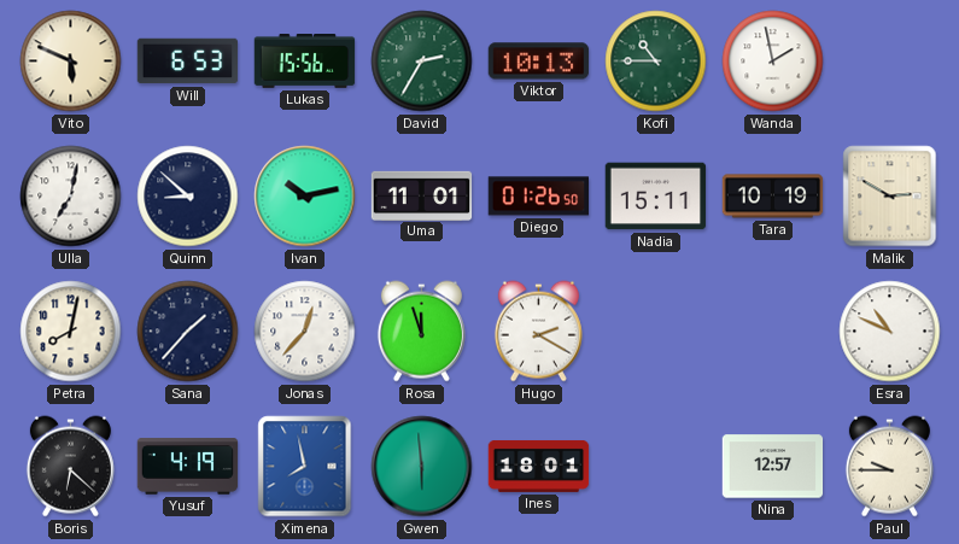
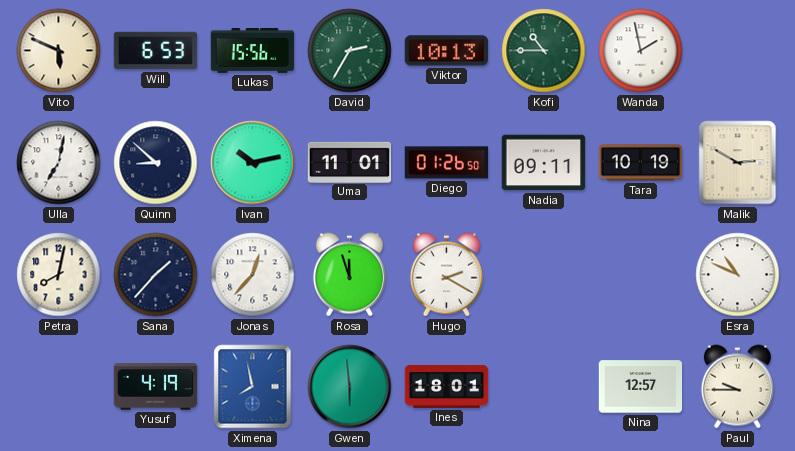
Nadia: 15:11 -> 09:11
Boris: 6:22 -> none
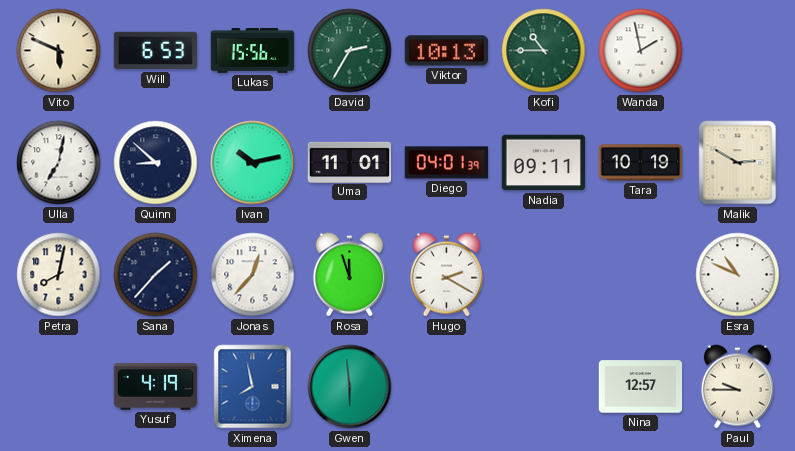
Diego: 01:26 -> 04:01
Ines: 18:01 -> none
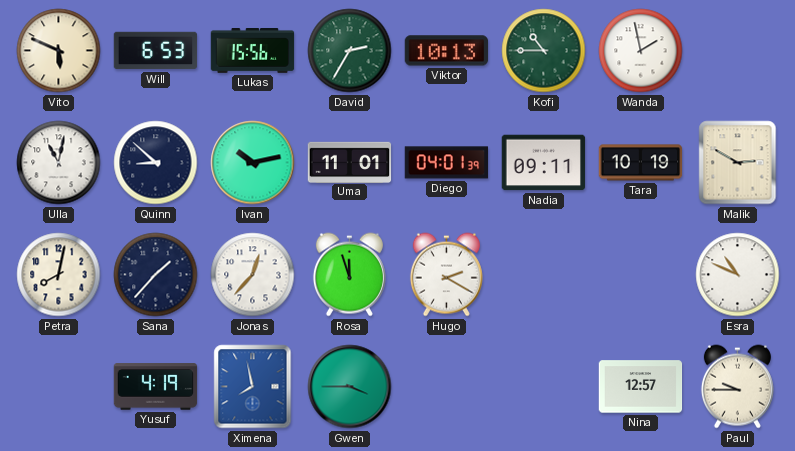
Ulla: 7:02 -> 11:02
Gwen: 5:59 -> 3:45
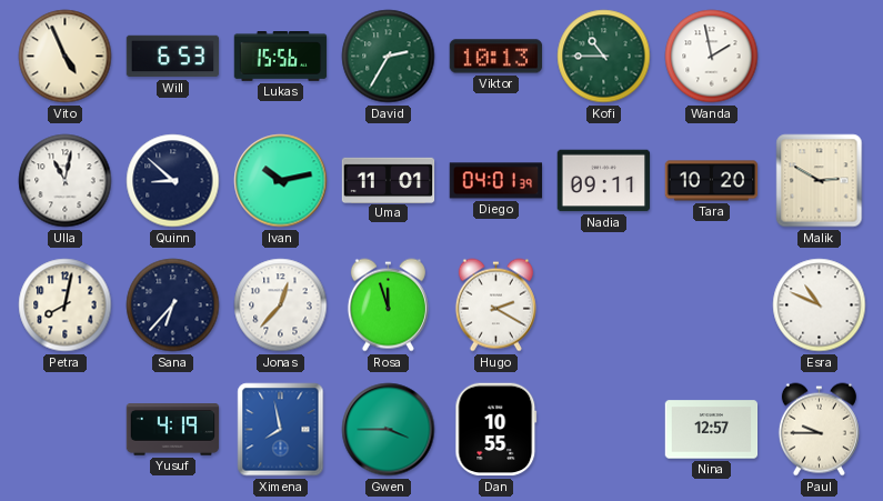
Vito: 5:49 -> 4:56
Tara: 10:19 -> 10:20
Sana: 1:37 -> 6:37
Dan: none -> 10:55
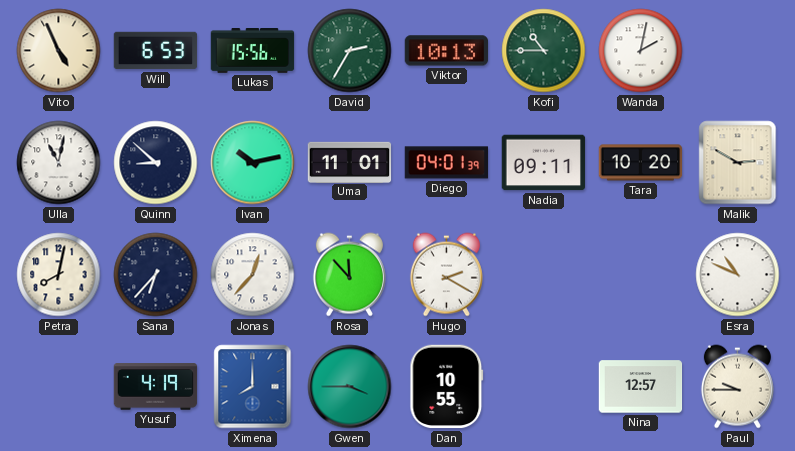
Wanda: 1:58 -> 2:02
Rosa: 11:57 -> 11:53
Ximena: 7:58 -> 8:00
